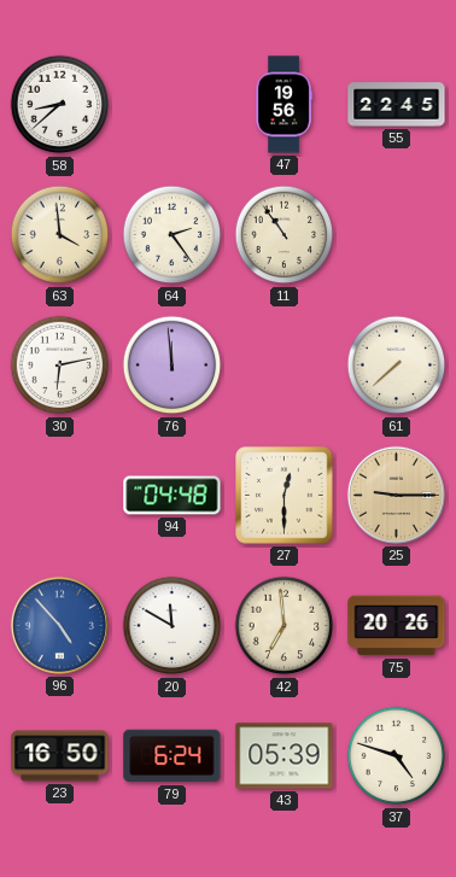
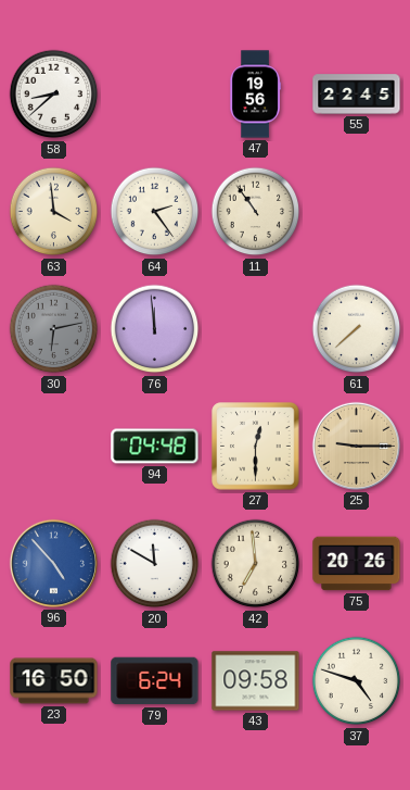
30 dial: white -> grey
43: 05:39 -> 09:58
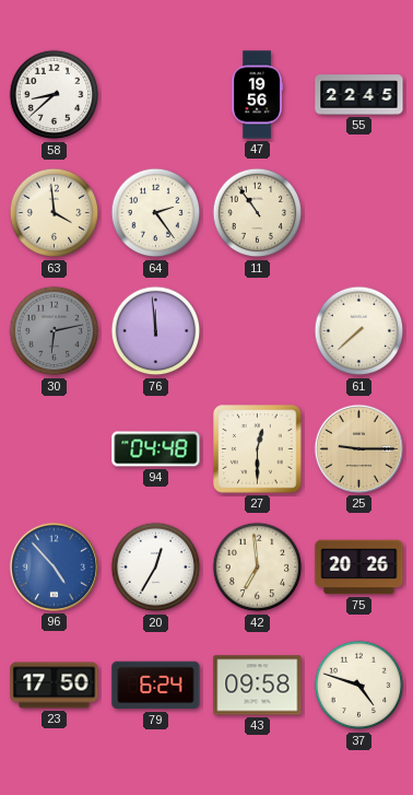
20: 11:50 -> 12:35
23: 16:50 -> 17:50
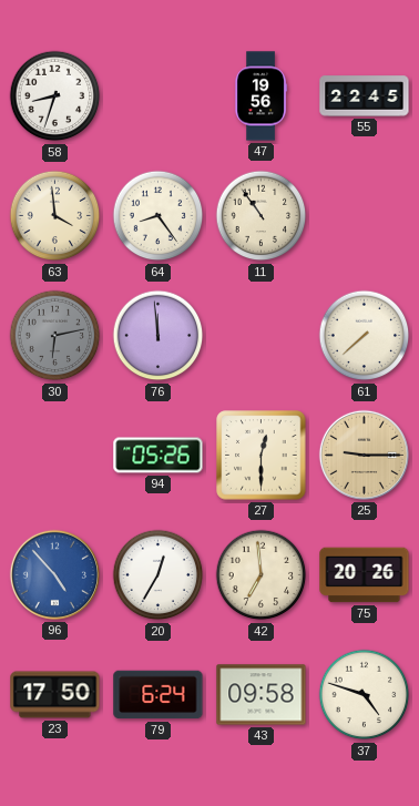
58: 8:38 -> 8:33
64: 2:24 -> 8:24
94: 04:48 -> 05:26
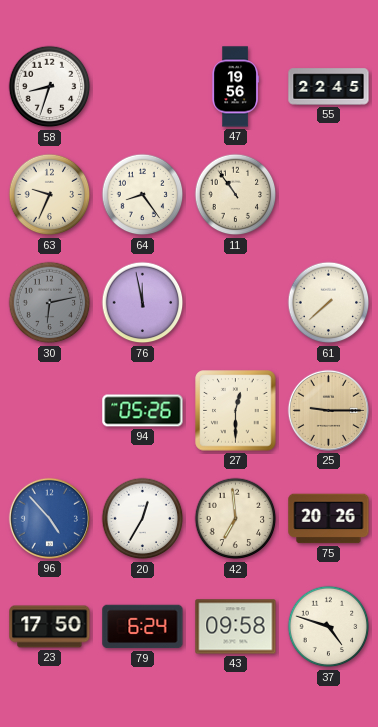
63: 3:59 -> 9:34
76: 11:59 -> 11:58
